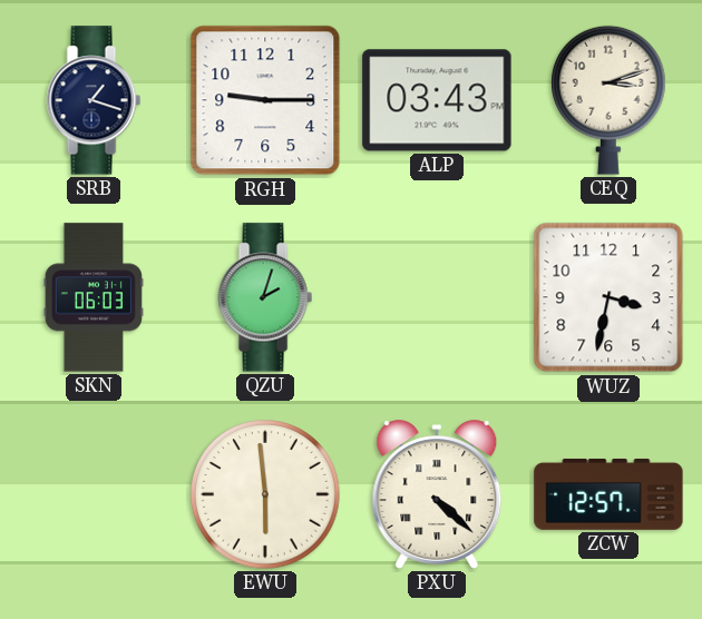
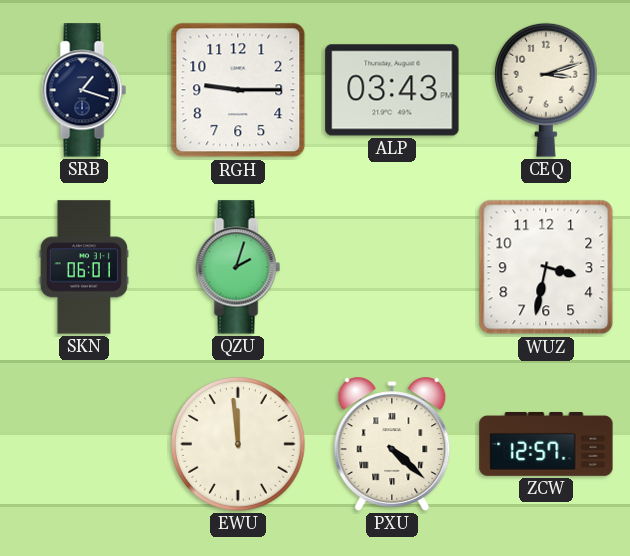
SKN: 06:03 -> 06:01
EWU: 5:59 -> 11:59
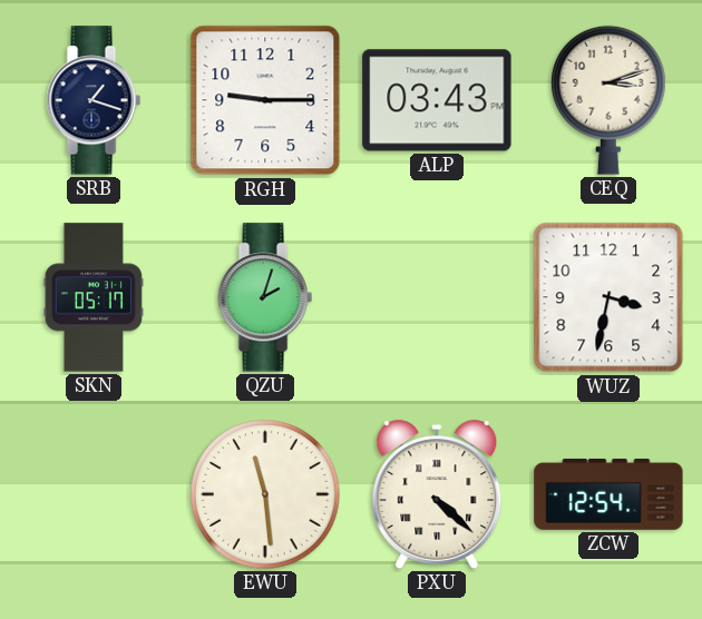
SKN: 06:01 -> 05:17
EWU: 11:59 -> 11:29
ZCW: 12:57 -> 12:54
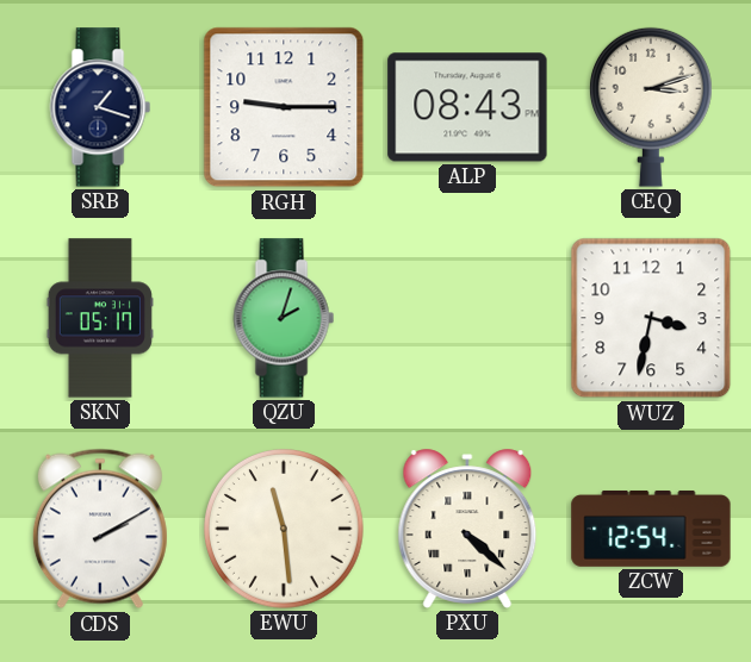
ALP: 03:43 -> 08:43
CDS: none -> 2:10
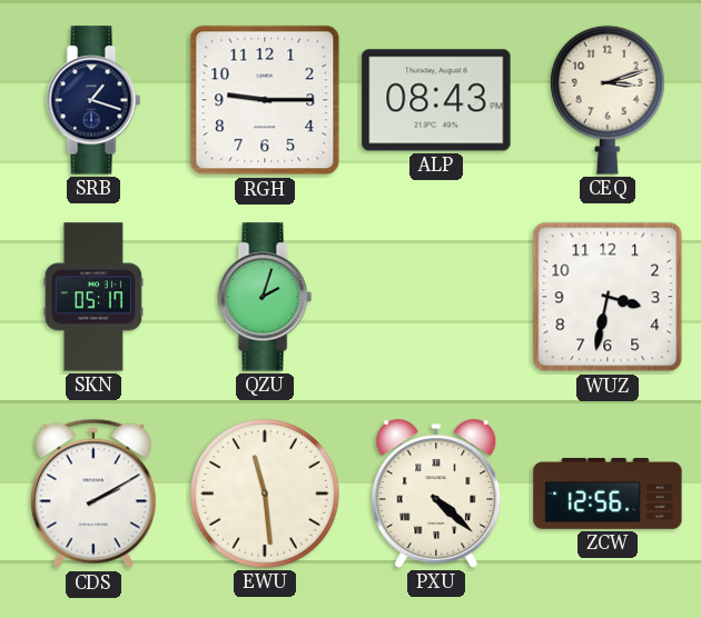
ZCW: 12:54 -> 12:56
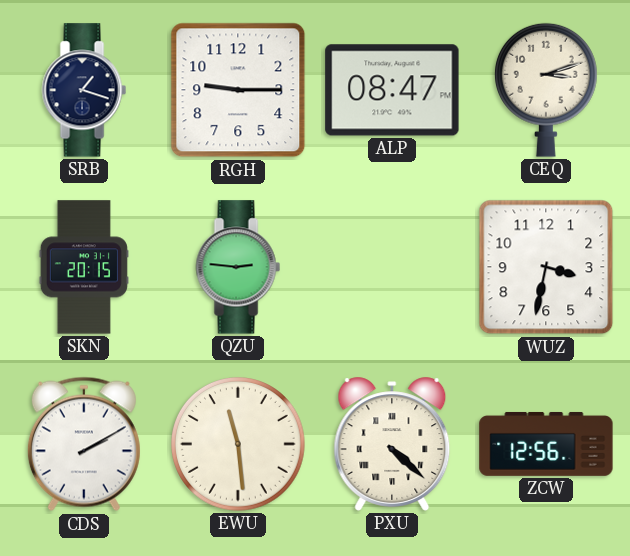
ALP: 08:43 -> 08:47
SKN: 05:17 -> 20:15
QZU: 2:03 -> 2:46
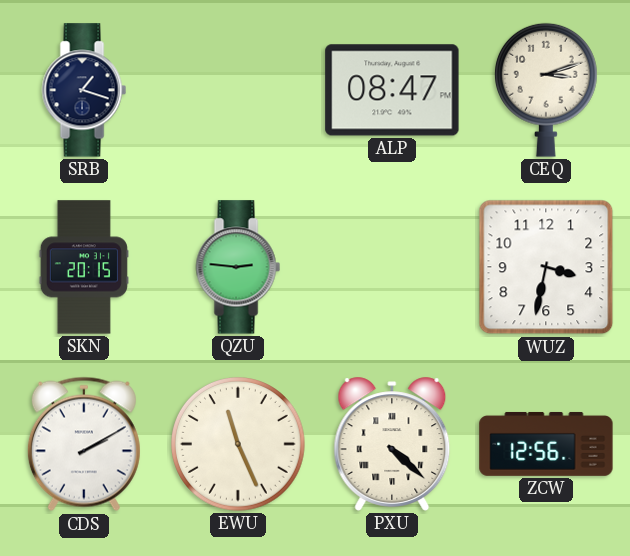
RGH: 9:15 -> none
EWU: 11:29 -> 11:26
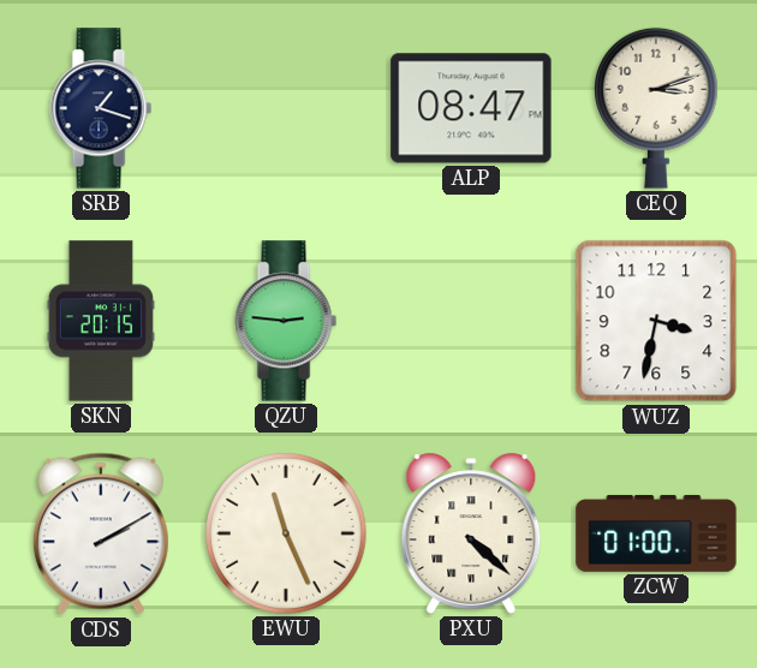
ZCW: 12:56 -> 01:00
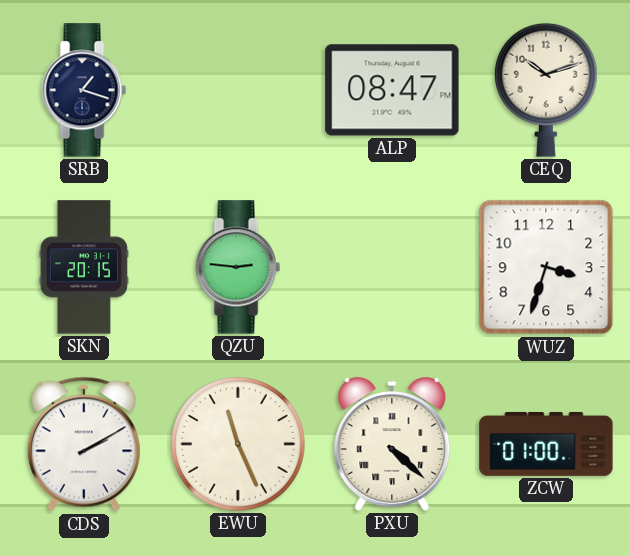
CEQ: 3:12 -> 10:12
WUZ: 3:32 -> 3:33
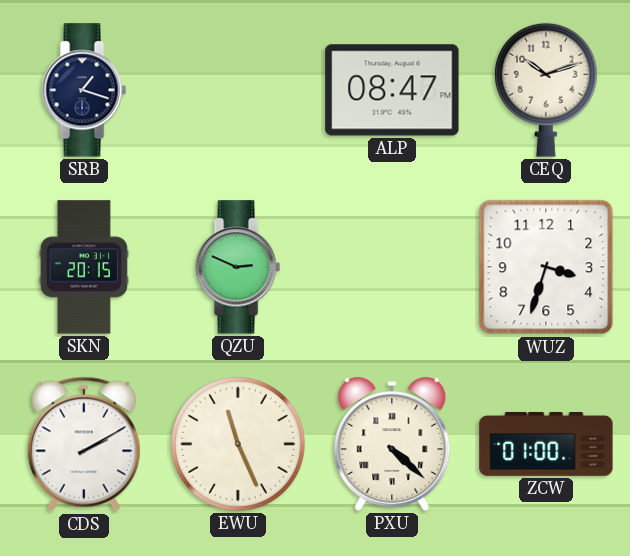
QZU: 2:46 -> 2:49
